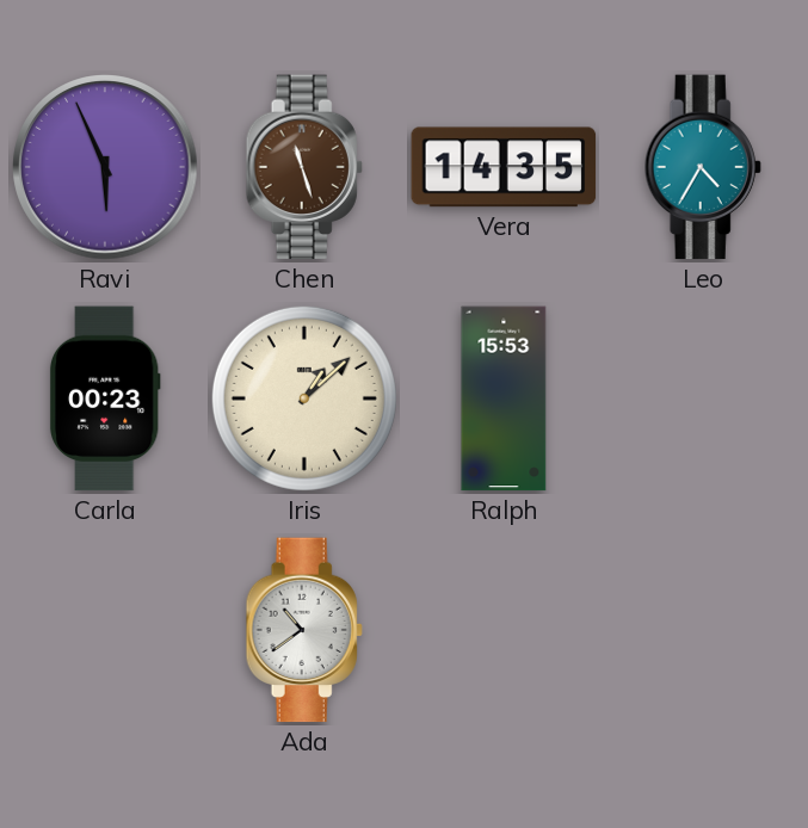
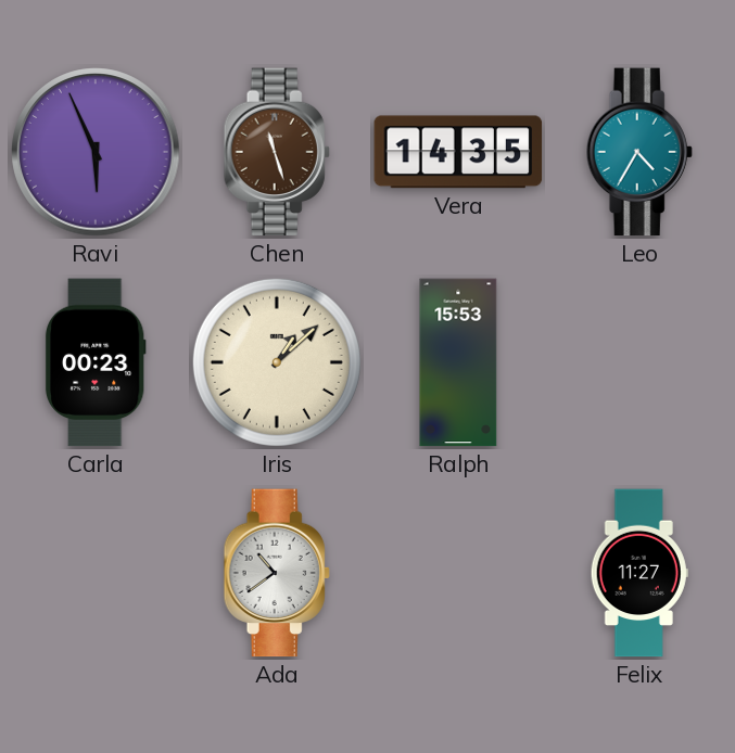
Felix: none -> 11:27
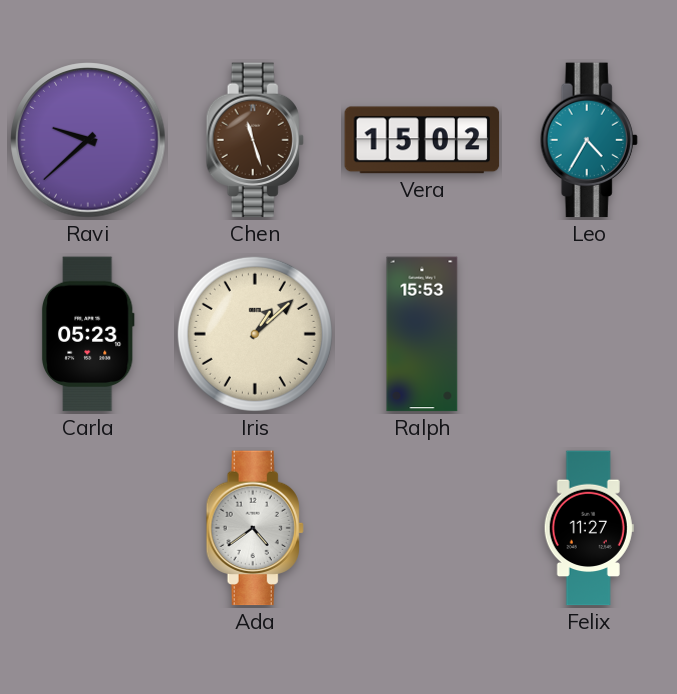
Ravi: 5:56 -> 9:38
Vera: 14:35 -> 15:02
Carla: 00:23 -> 05:23
Ada: 10:39 -> 4:39
